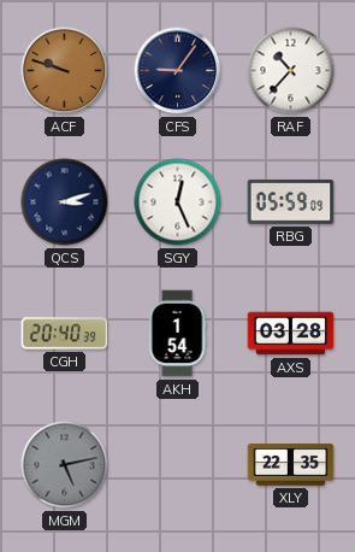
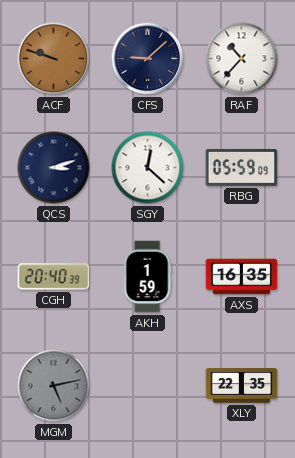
CFS: 9:06 -> 9:08
SGY: 12:26 -> 12:22
AKH: 1:54 -> 1:59
AXS: 03:28 -> 16:35
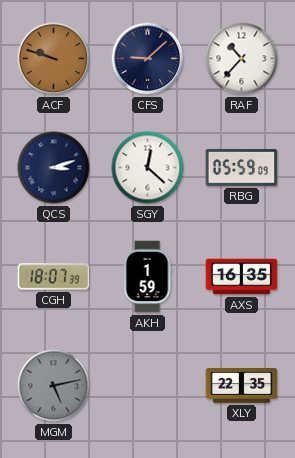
CGH: 20:40 -> 18:07
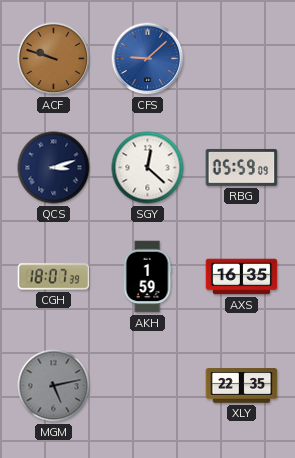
CFS dial: navy -> blue
RAF: 10:37 -> none
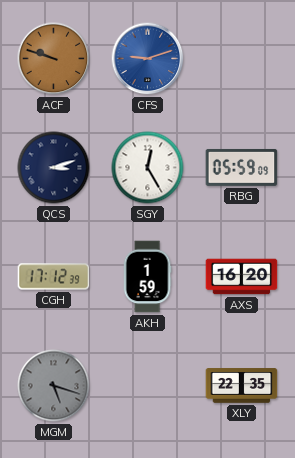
CFS: 9:08 -> 9:12
SGY: 12:22 -> 12:25
CGH: 18:07 -> 17:12
AXS: 16:35 -> 16:20
MGM: 5:13 -> 5:18
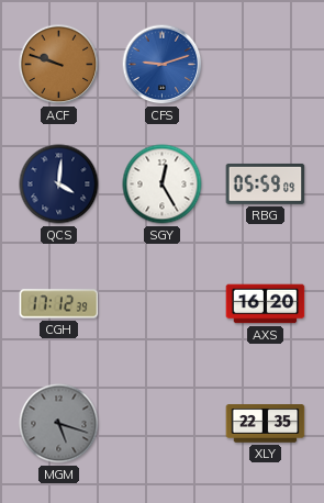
QCS: 3:12 -> 4:01
AKH: 1:59 -> none
